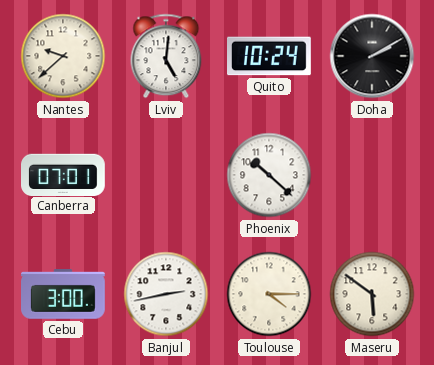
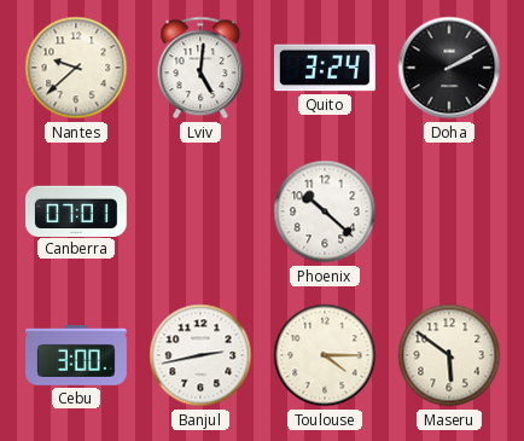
Quito: 10:24 -> 3:24
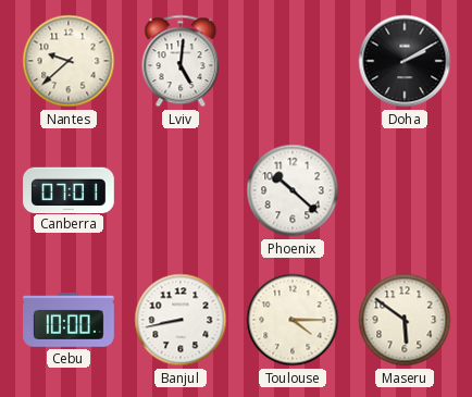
Quito: 3:24 -> none
Cebu: 3:00 -> 10:00
Banjul: 2:43 -> 8:43
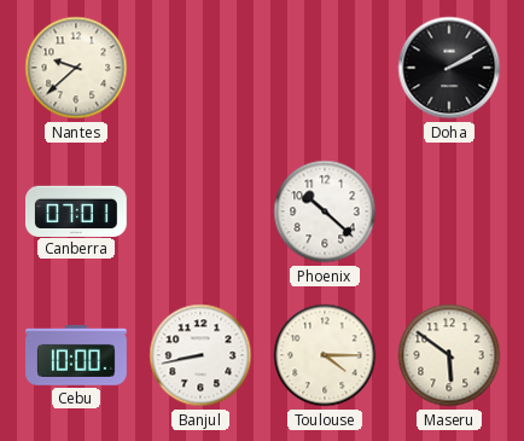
Lviv: 5:01 -> none
